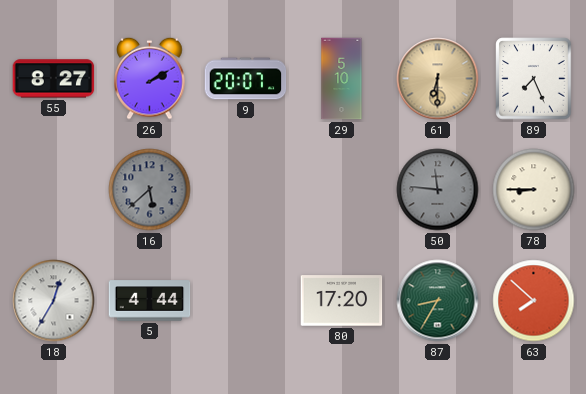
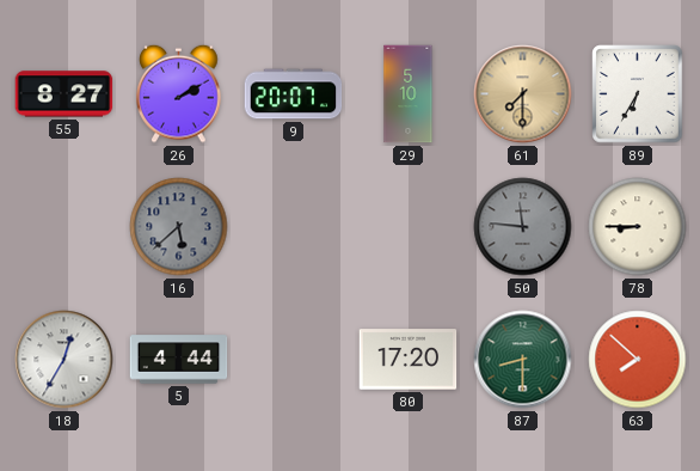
61: 6:30 -> 7:30
89: 7:26 -> 6:35
87: 8:35 -> 8:30
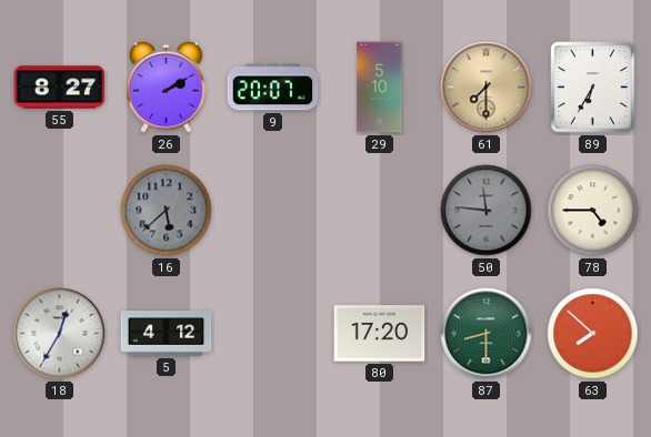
78: 8:45 -> 4:45
5: 4:44 -> 4:12
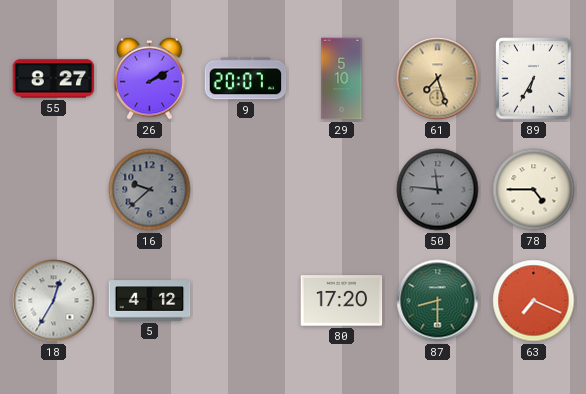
61: 7:30 -> 7:27
16: 5:38 -> 9:38
63: 7:52 -> 7:19
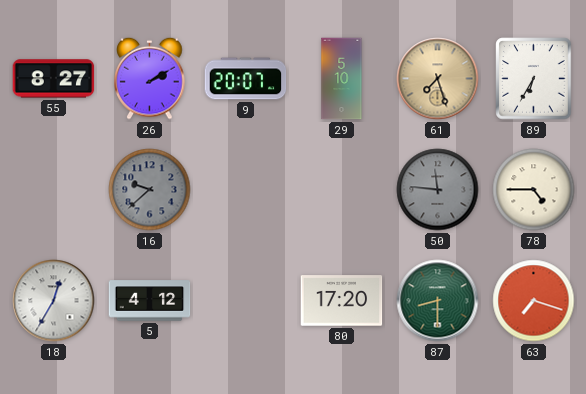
63: 7:19 -> 7:18
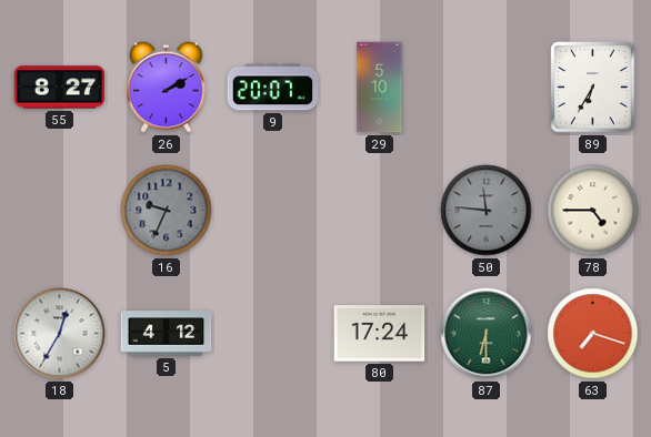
61: 7:27 -> none
16: 9:38 -> 9:34
80: 17:20 -> 17:24
87: 8:30 -> 6:30
